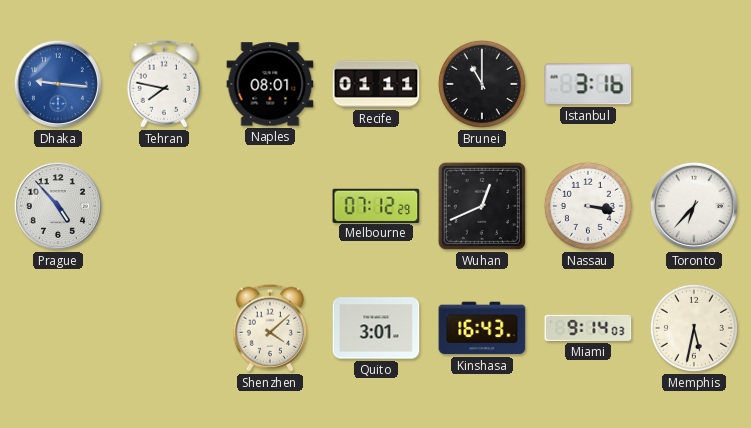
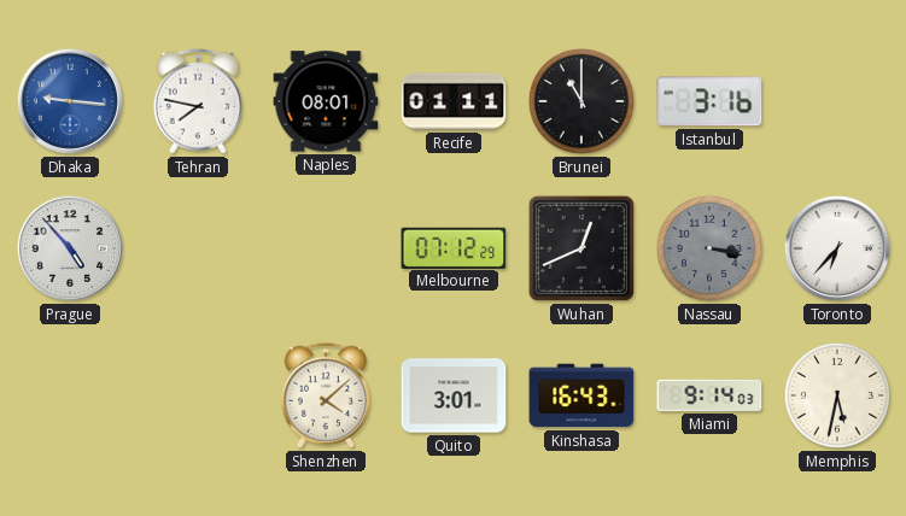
Nassau dial: white -> grey
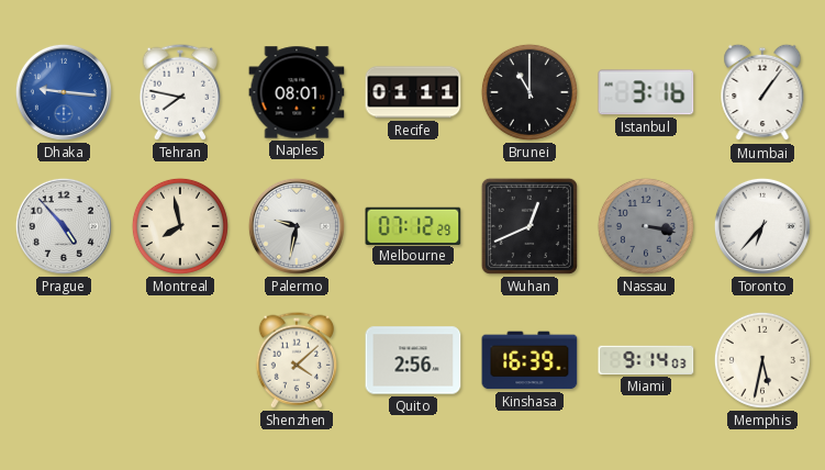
Mumbai: none -> 1:06
Montreal: none -> 7:58
Palermo: none -> 9:32
Quito: 3:01 -> 2:56
Kinshasa: 16:43 -> 16:39
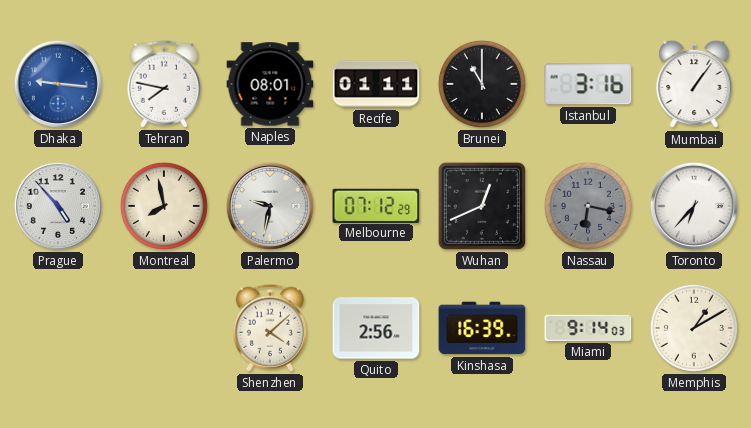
Nassau: 3:17 -> 6:17
Memphis: 5:32 -> 1:10
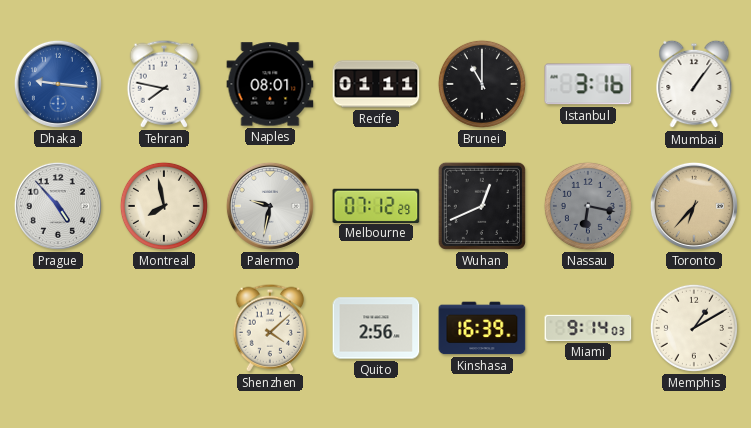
Toronto dial: white -> champagne
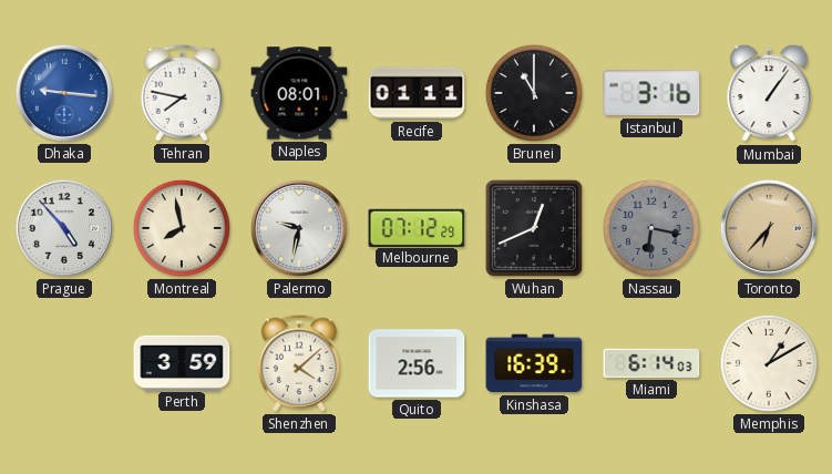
Perth: none -> 3:59
Miami: 9:14 -> 6:14
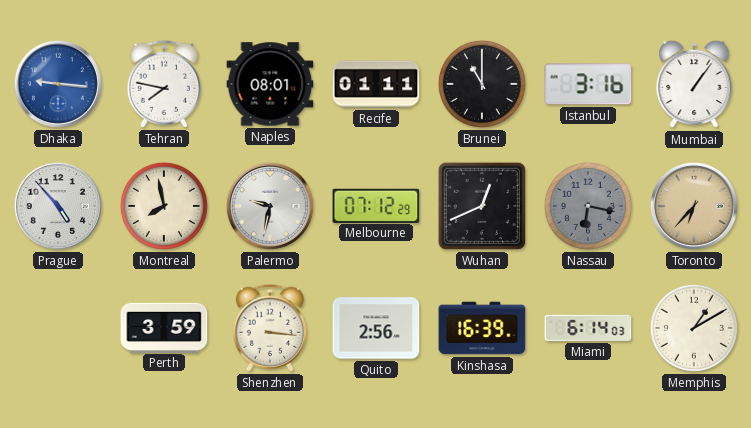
Shenzhen: 4:08 -> 3:16
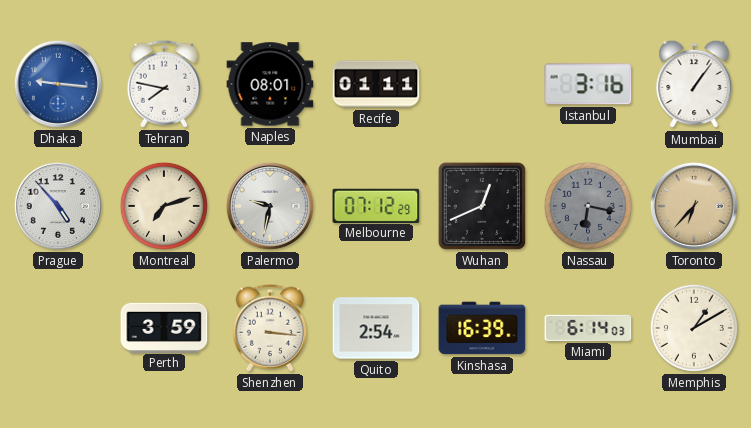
Brunei: 11:00 -> none
Montreal: 7:58 -> 7:12
Quito: 2:56 -> 2:54
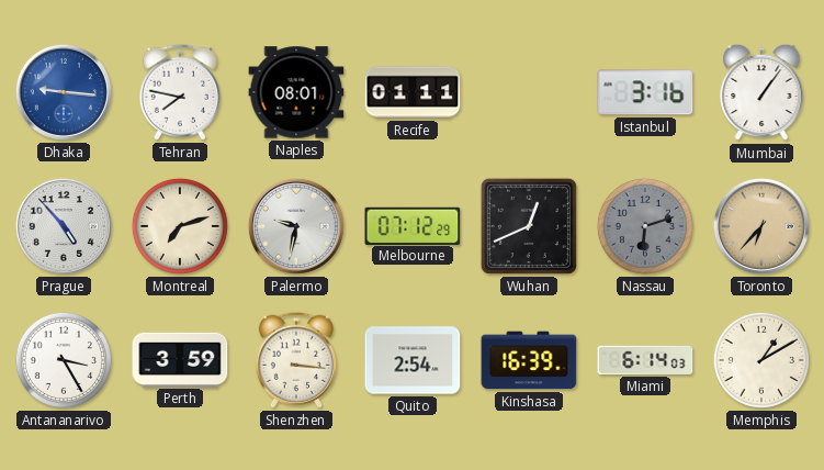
Nassau: 6:17 -> 6:12
Antananarivo: none -> 3:25
